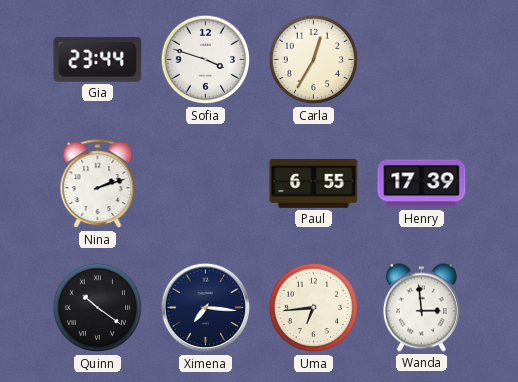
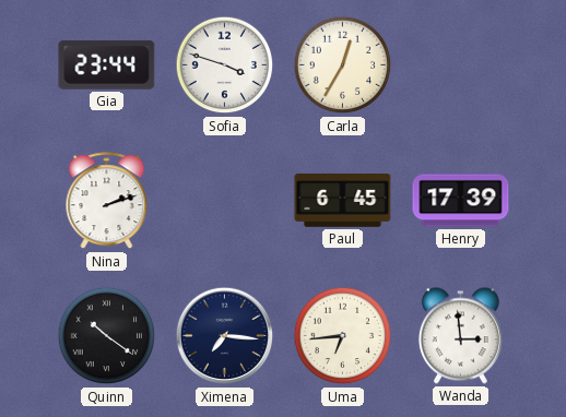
Paul: 6:55 -> 6:45
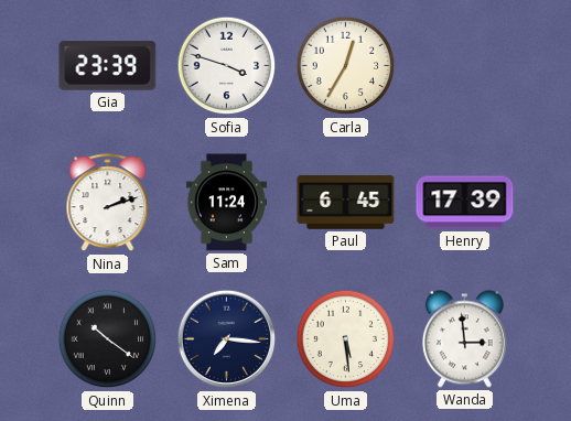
Gia: 23:44 -> 23:39
Sam: none -> 11:24
Uma: 6:44 -> 5:29
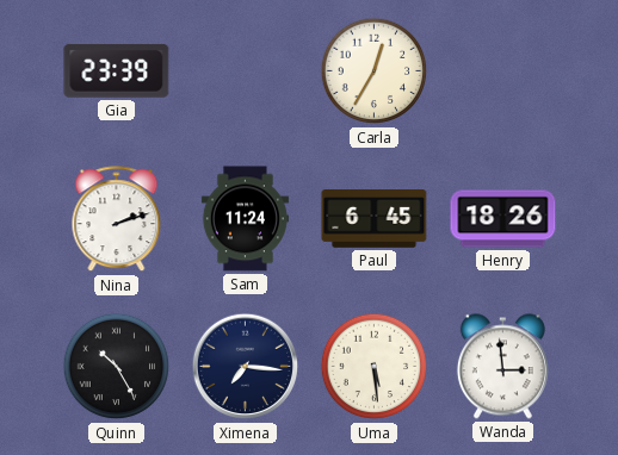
Sofia: 3:48 -> none
Henry: 17:39 -> 18:26
Quinn: 10:21 -> 10:25
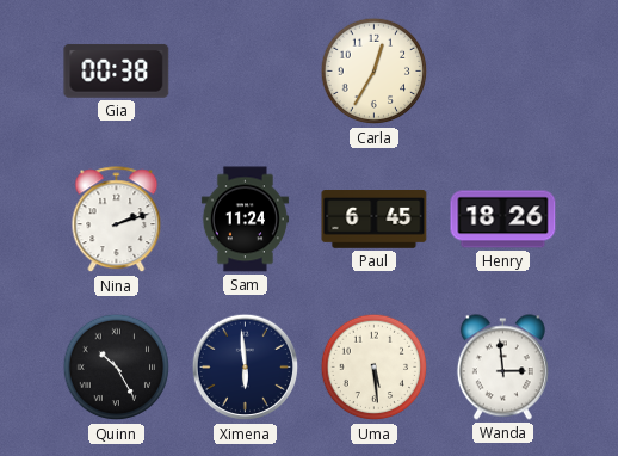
Gia: 23:39 -> 00:38
Ximena: 7:16 -> 5:59
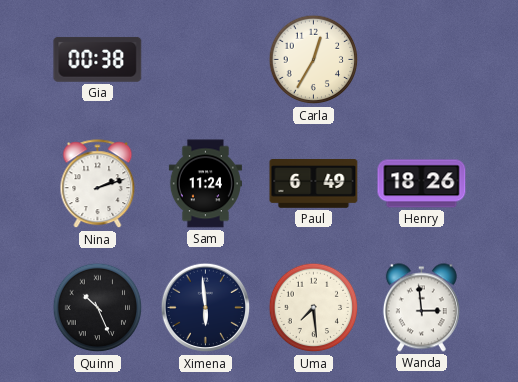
Paul: 6:45 -> 6:49
Quinn: 10:25 -> 10:26
Uma: 5:29 -> 7:29
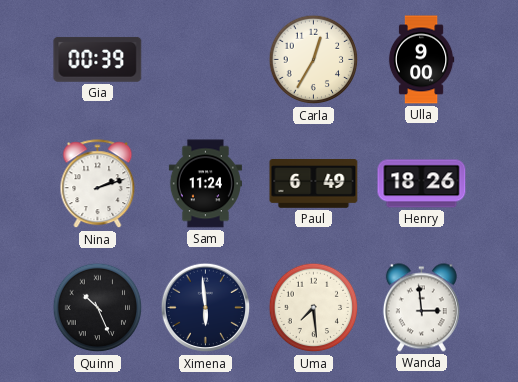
Gia: 00:38 -> 00:39
Ulla: none -> 9:00
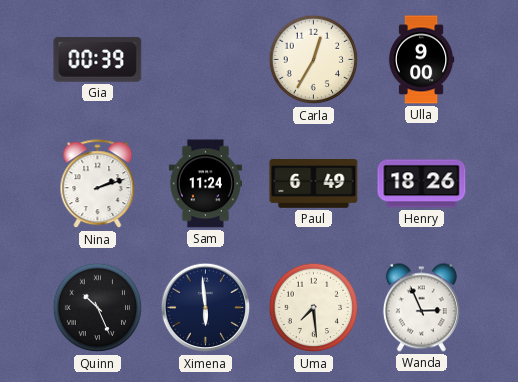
Wanda: 2:59 -> 2:56
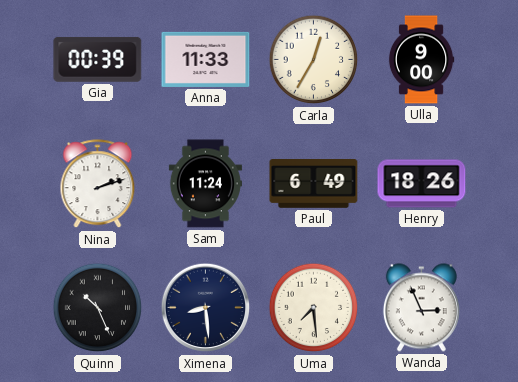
Anna: none -> 11:33
Ximena: 5:59 -> 8:29
